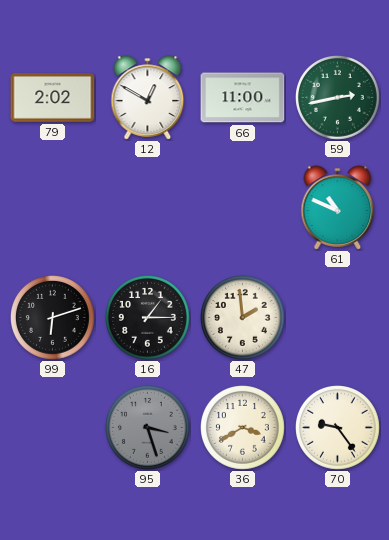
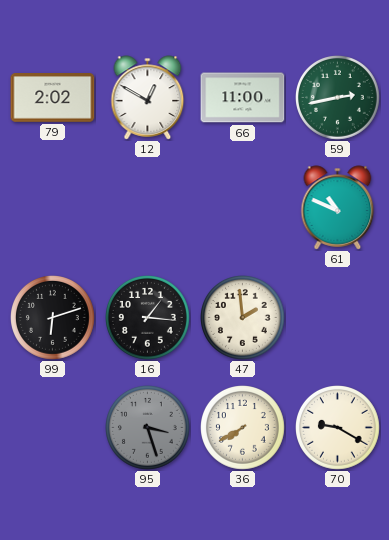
16: 1:15 -> 1:16
36: 3:40 -> 7:40
70: 9:24 -> 9:20
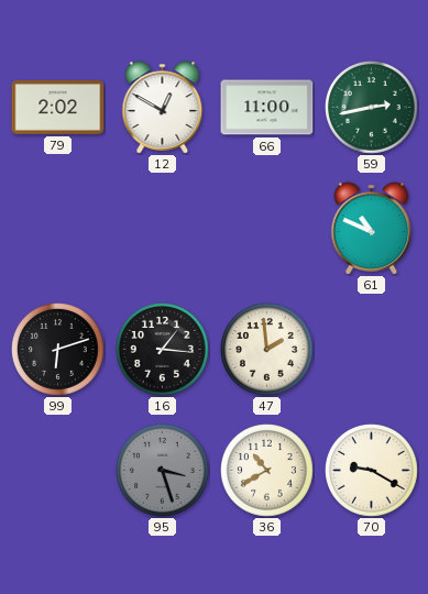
36: 7:40 -> 10:40
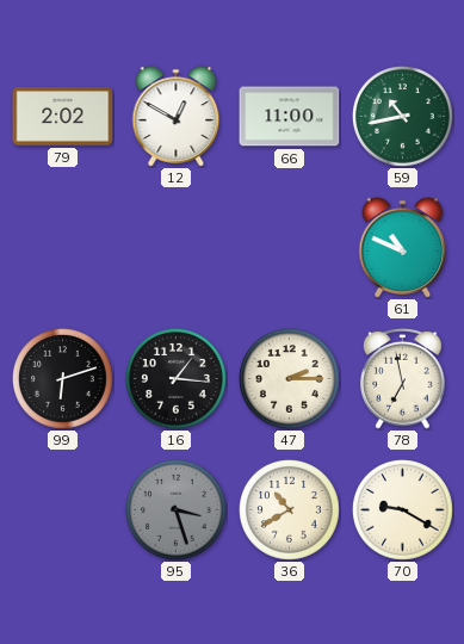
59: 2:43 -> 10:43
47: 1:59 -> 2:15
78: none -> 6:58
